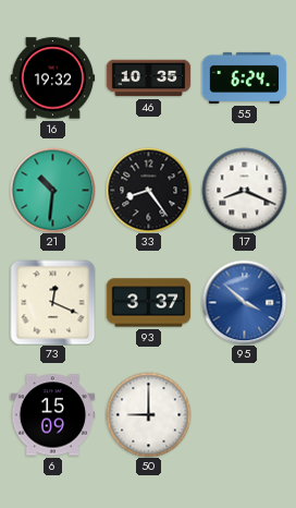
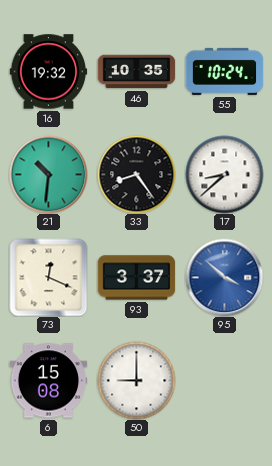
55: 6:24 -> 10:24
17: 8:19 -> 8:38
6: 15:09 -> 15:08
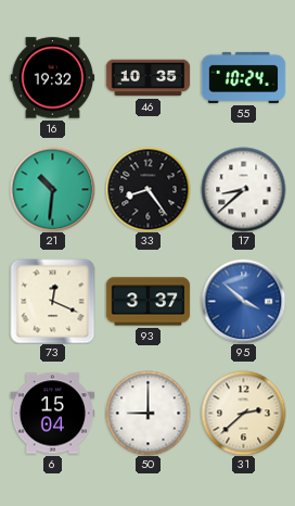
6: 15:08 -> 15:04
31: none -> 2:38
